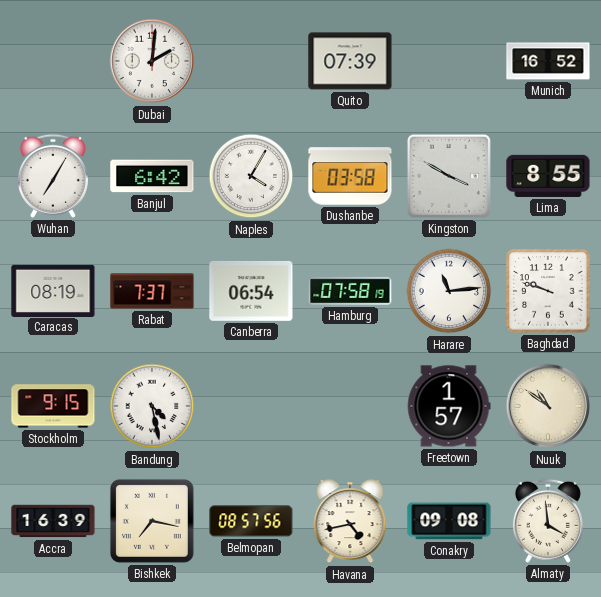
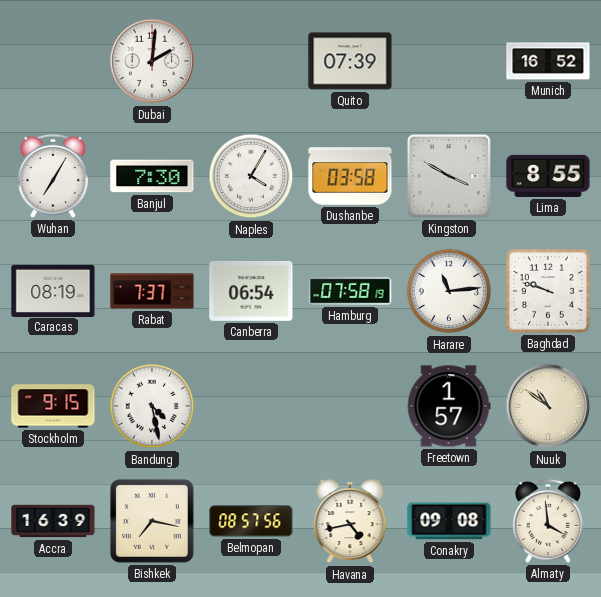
Banjul: 6:42 -> 7:30
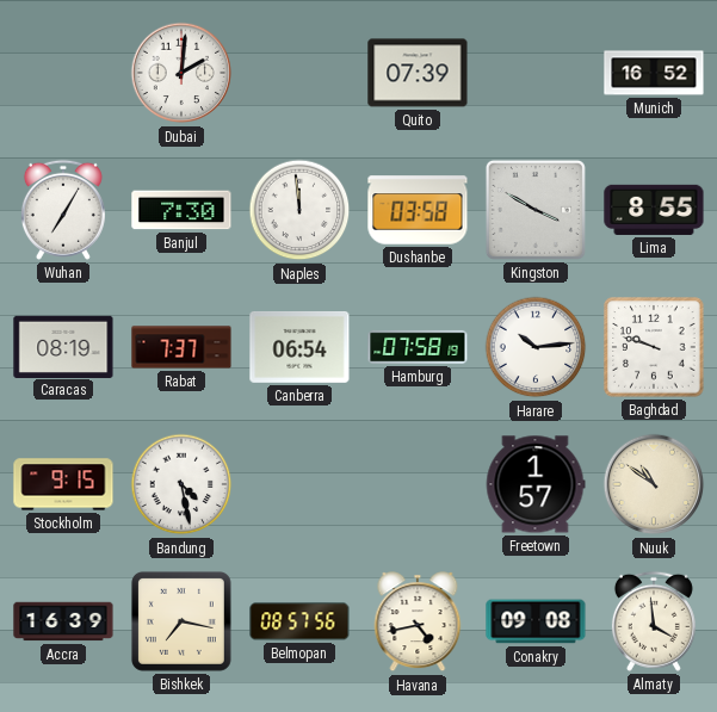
Naples: 4:05 -> 11:59
Harare: 11:14 -> 10:14
